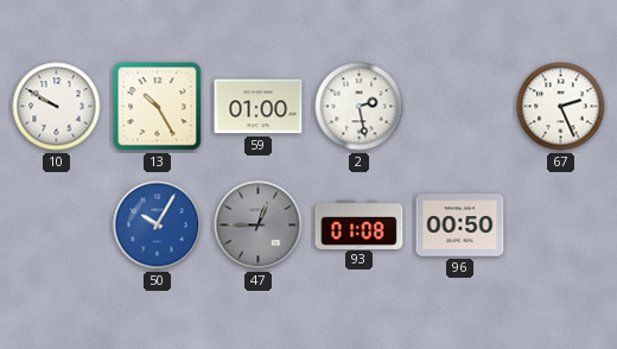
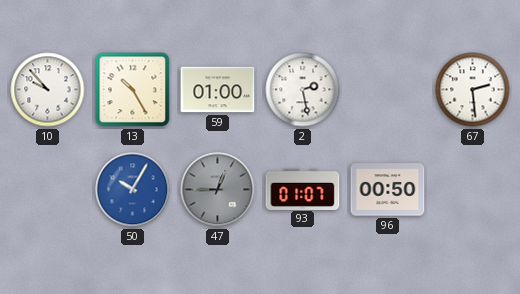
10: 9:50 -> 9:53
67: 2:26 -> 2:29
93: 01:08 -> 01:07
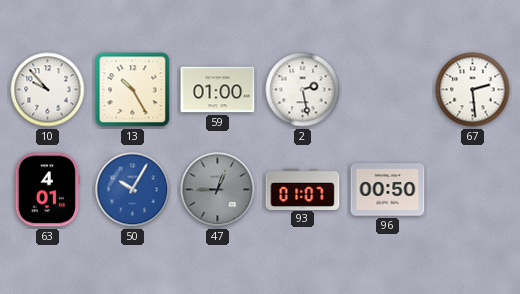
63: none -> 4:01
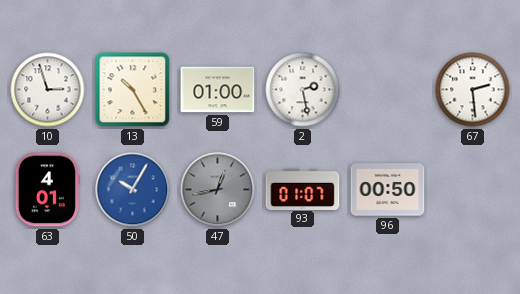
10: 9:53 -> 2:57
47: 12:45 -> 12:43
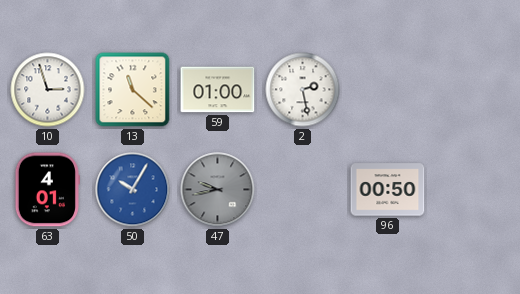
13: 10:25 -> 11:22
67: 2:29 -> none
47: 12:43 -> 9:43
93: 01:07 -> none
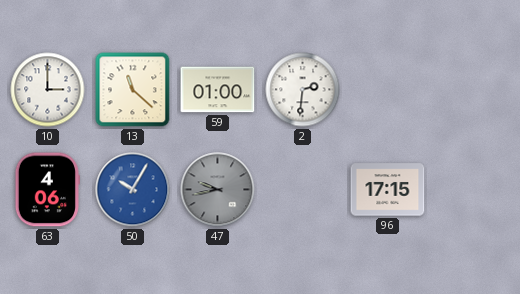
10: 2:57 -> 3:00
2: 2:28 -> 2:31
63: 4:01 -> 4:06
96: 00:50 -> 17:15
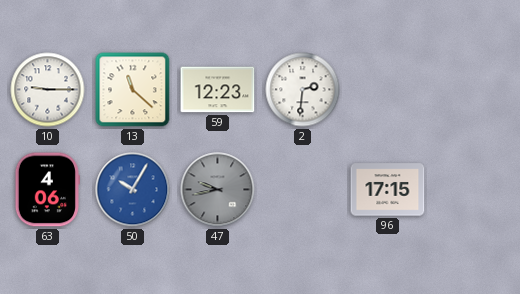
10: 3:00 -> 9:15
59: 01:00 -> 12:23
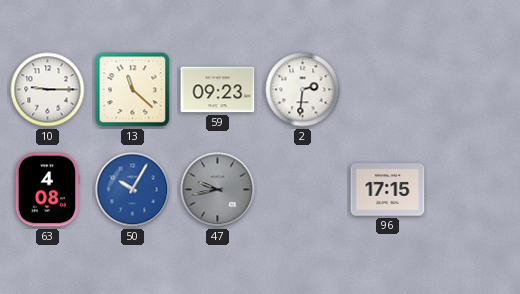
59: 12:23 -> 09:23
63: 4:06 -> 4:08
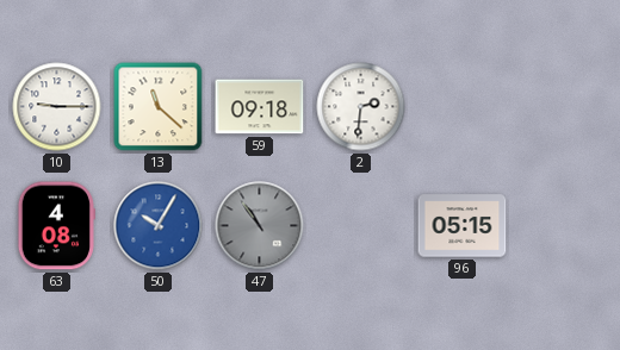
59: 09:23 -> 09:18
47: 9:43 -> 10:54
96: 17:15 -> 05:15
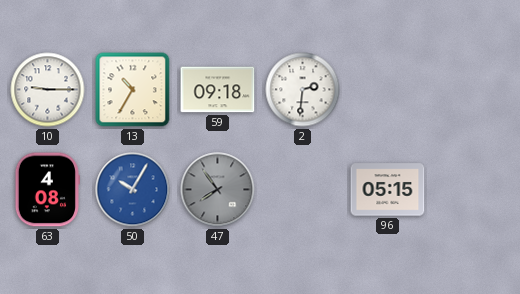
13: 11:22 -> 10:35
47: 10:54 -> 7:54
